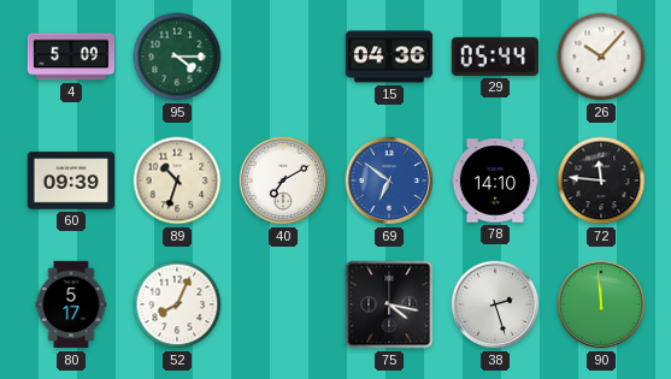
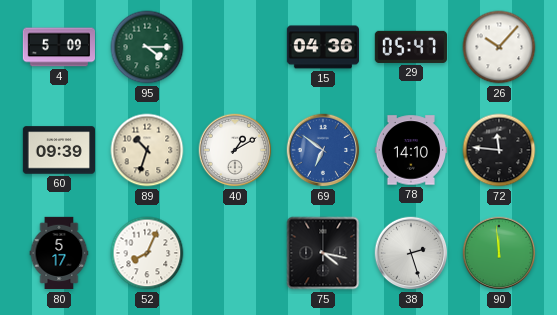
29: 05:44 -> 05:47
40: 7:10 -> 1:10
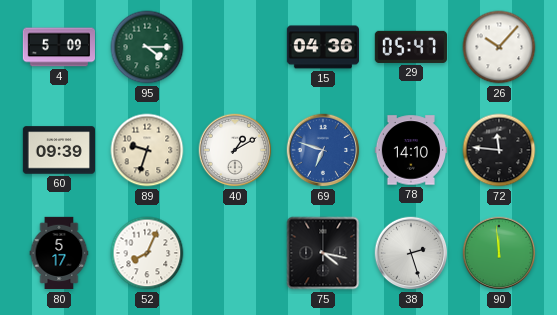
89: 10:33 -> 9:33
69: 6:51 -> 6:48
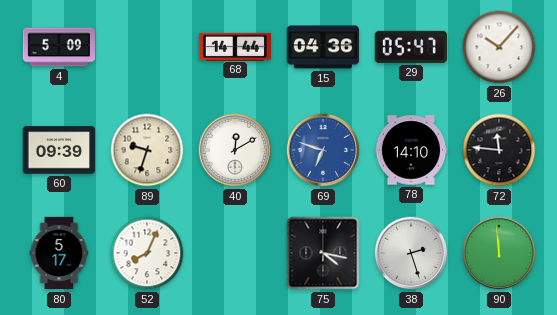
95: 4:15 -> none
68: none -> 14:44
40: 1:10 -> 12:10
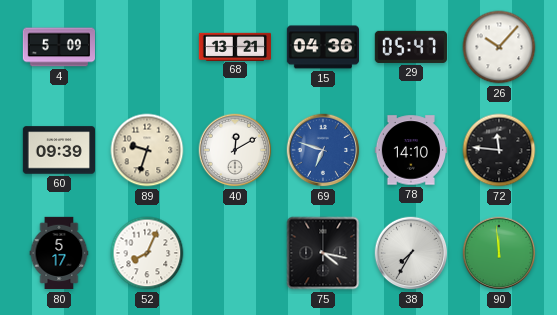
68: 14:44 -> 13:21
38: 2:27 -> 7:35
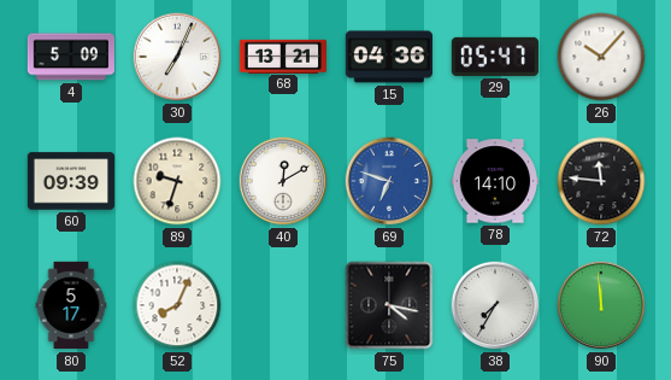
30: none -> 7:04
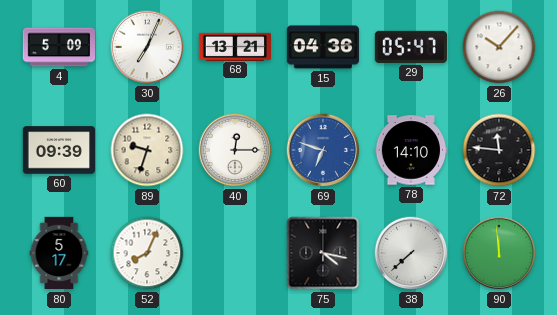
40: 12:10 -> 12:15
38: 7:35 -> 7:38
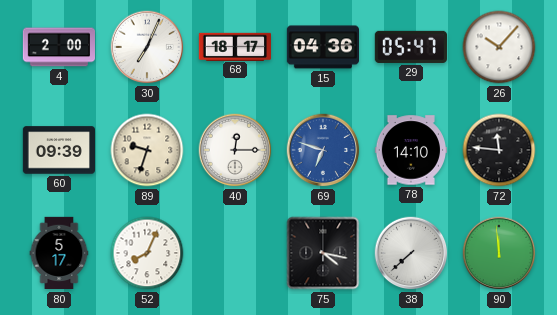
4: 5:09 -> 2:00
68: 13:21 -> 18:17
